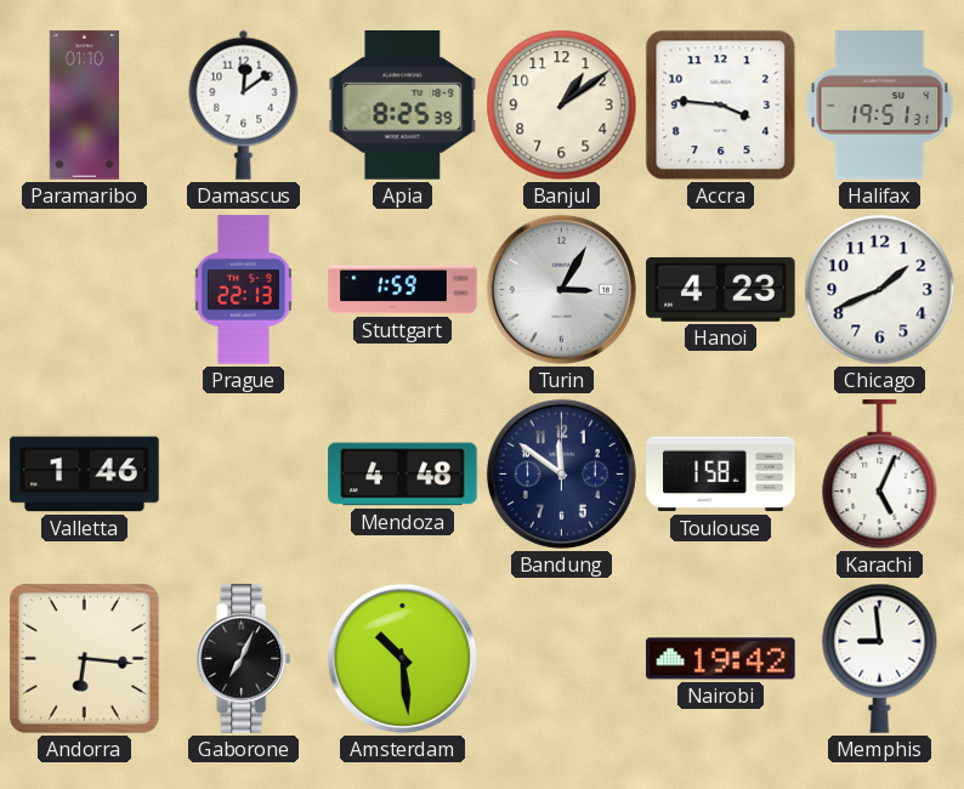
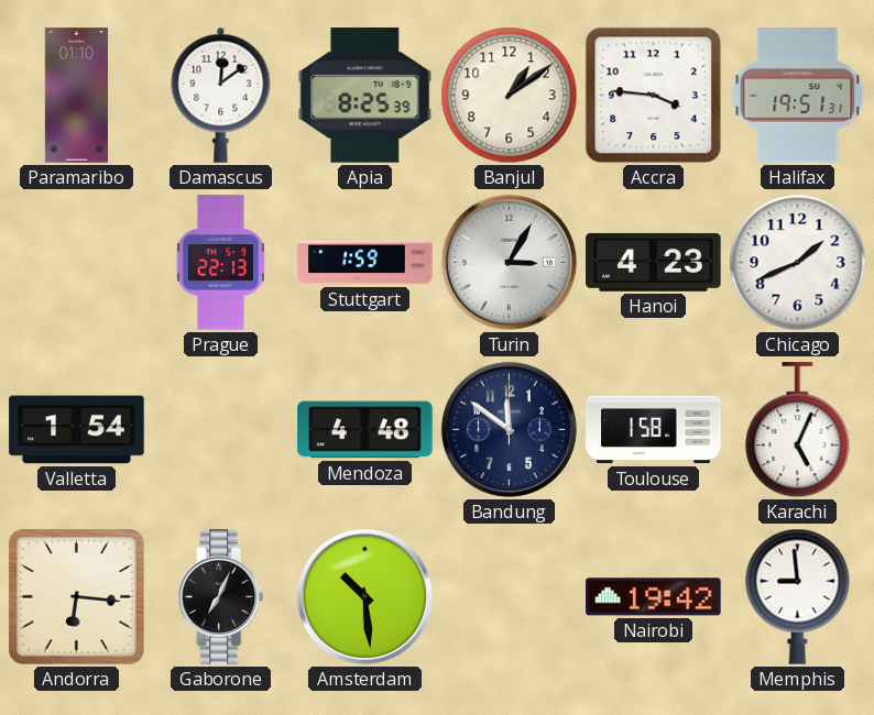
Valletta: 1:46 -> 1:54
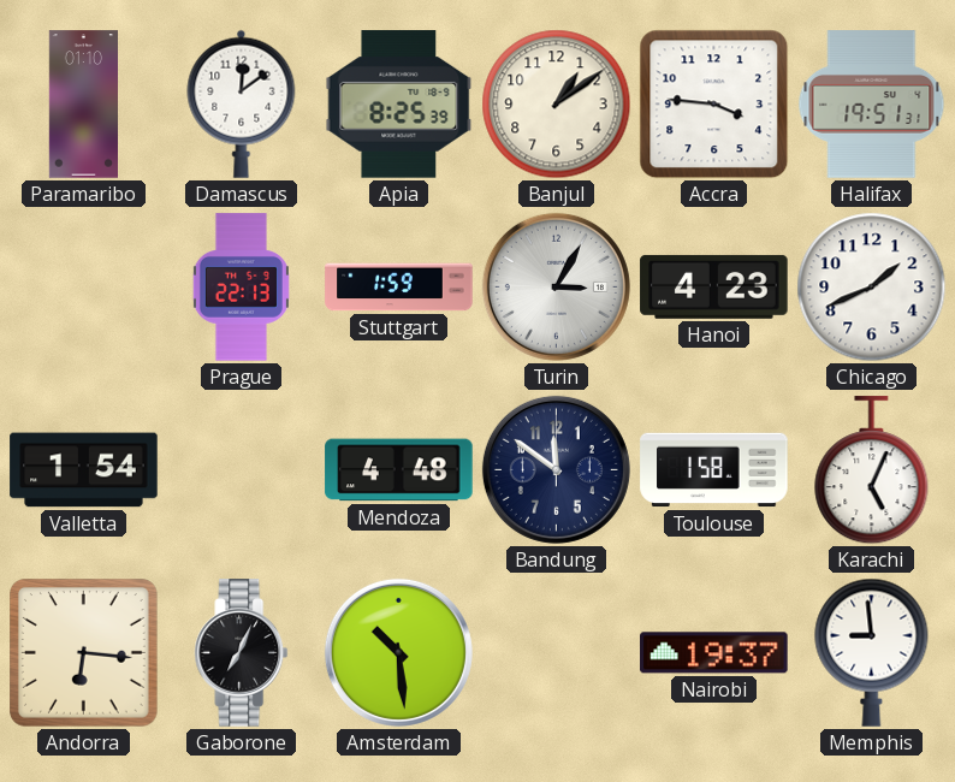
Nairobi: 19:42 -> 19:37
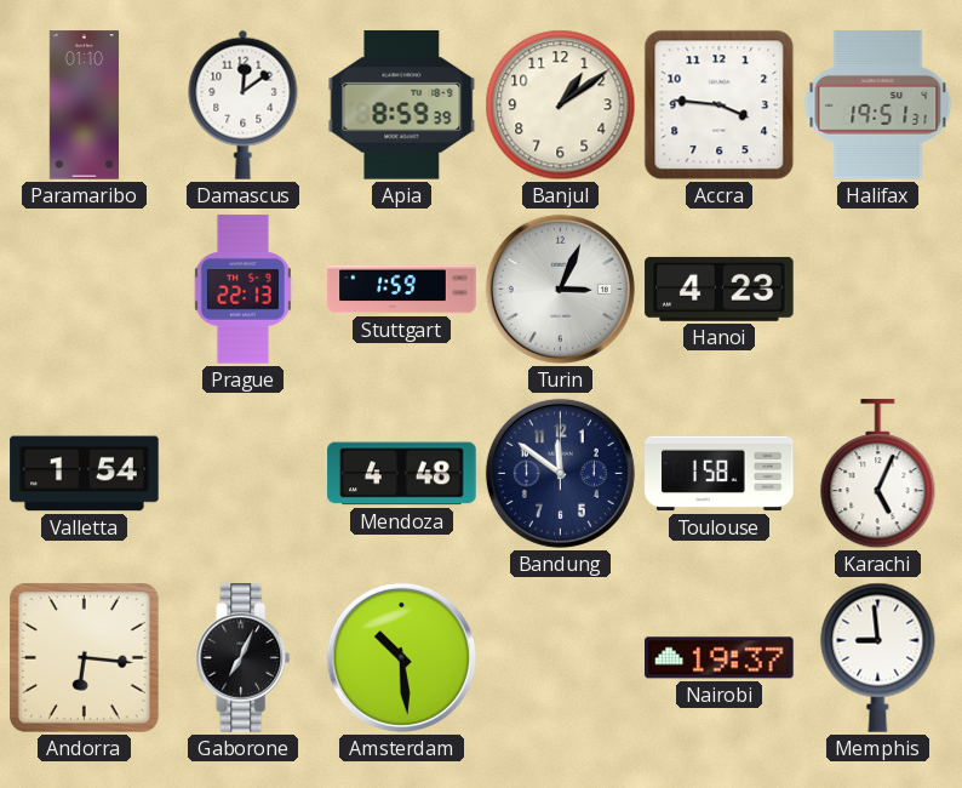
Apia: 8:25 -> 8:59
Turin: 3:05 -> 3:04
Chicago: 1:41 -> none
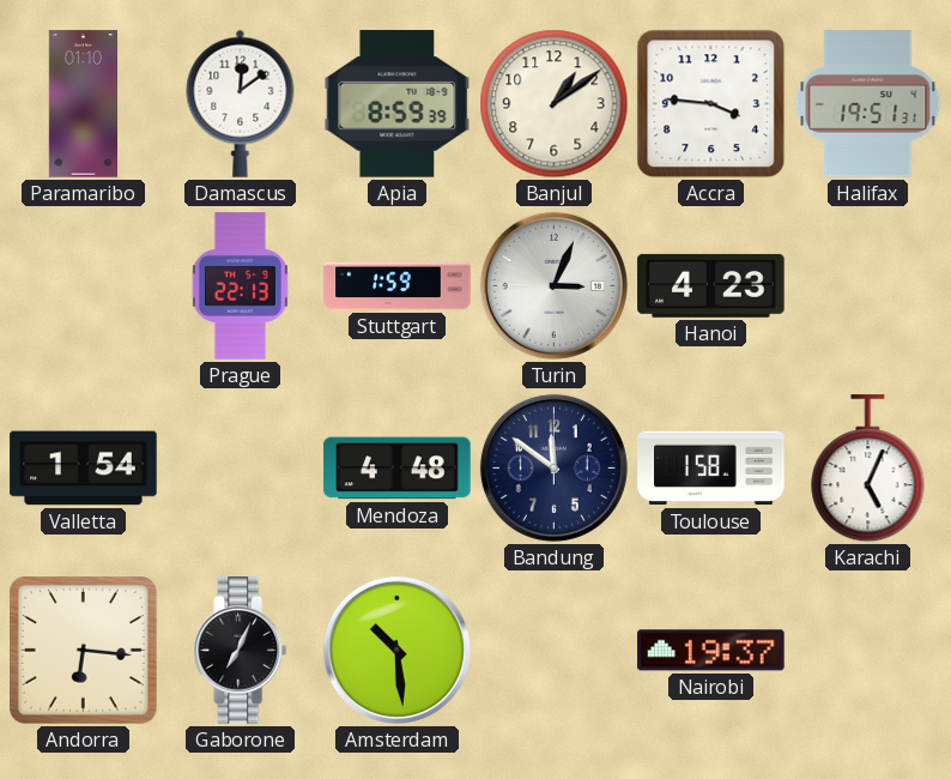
Memphis: 8:59 -> none
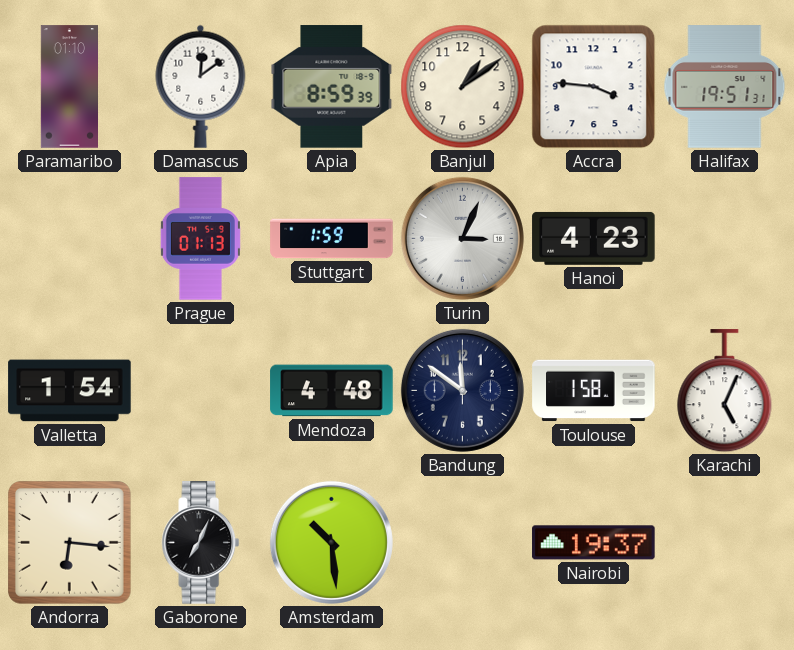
Prague: 22:13 -> 01:13
